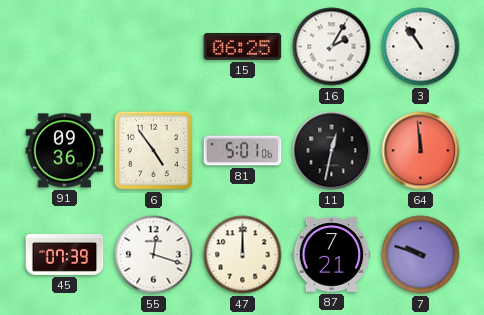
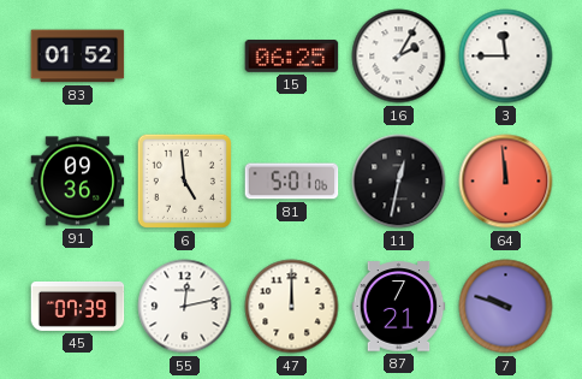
83: none -> 01:52
3: 10:54 -> 11:45
6: 4:54 -> 4:59
55: 12:18 -> 12:13
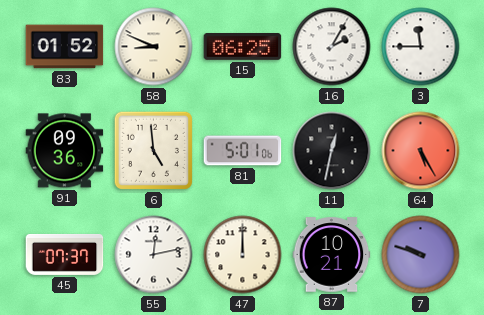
58: none -> 8:49
64: 11:59 -> 5:25
45: 07:39 -> 07:37
87: 7:21 -> 10:21
